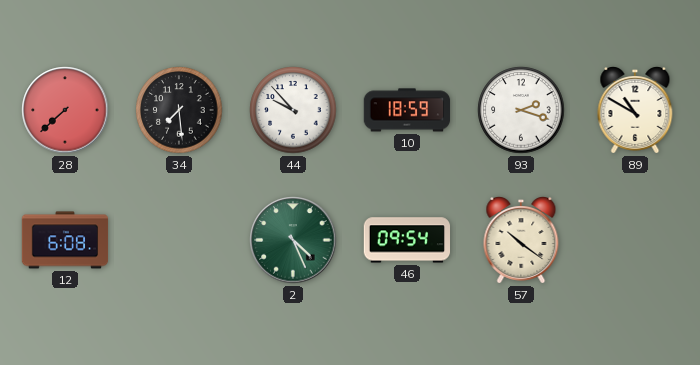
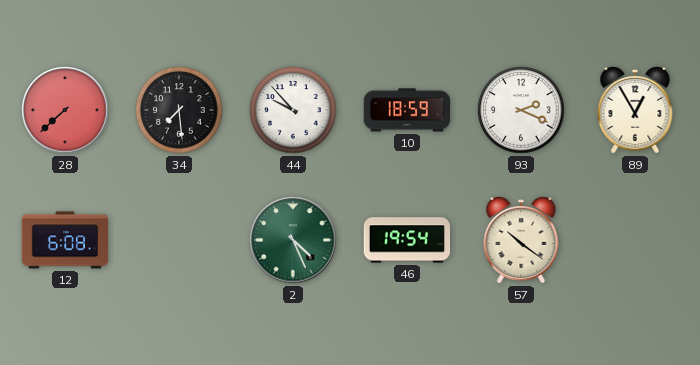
93: 2:18 -> 2:19
89: 10:50 -> 12:55
46: 09:54 -> 19:54
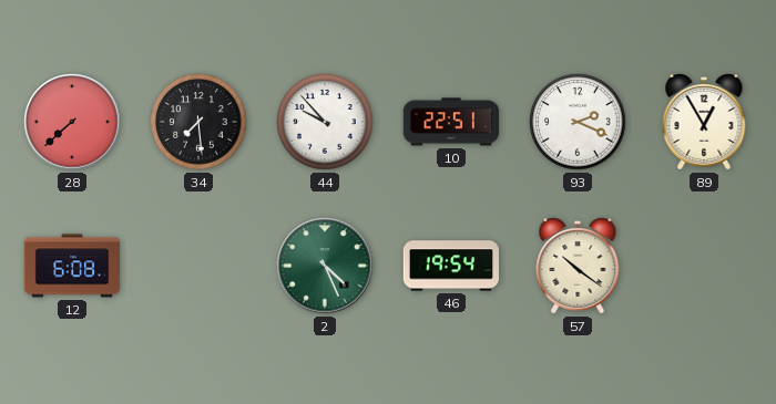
10: 18:59 -> 22:51
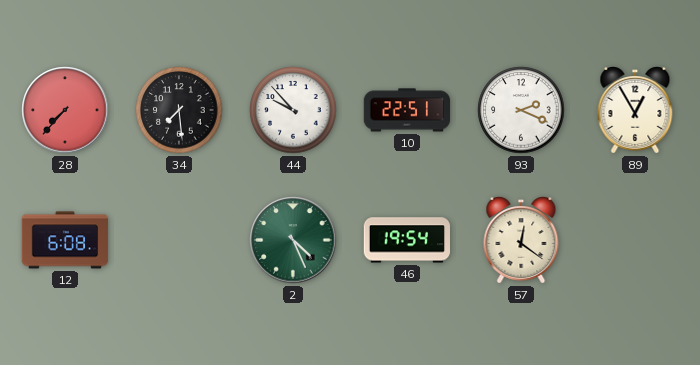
28: 7:38 -> 7:37
57: 10:21 -> 12:21
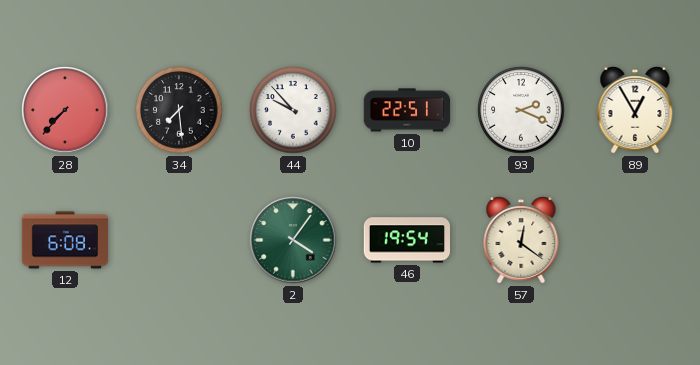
2: 4:26 -> 4:06
